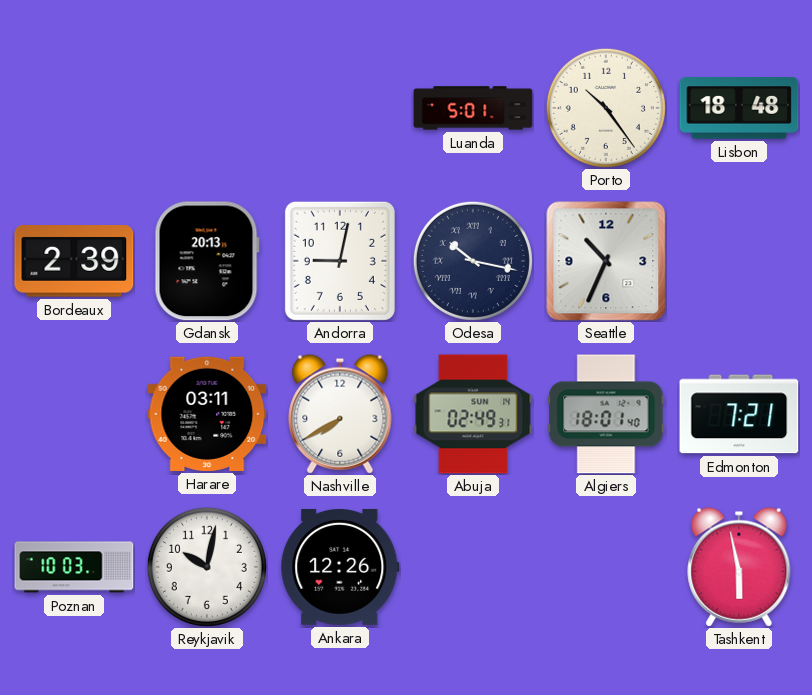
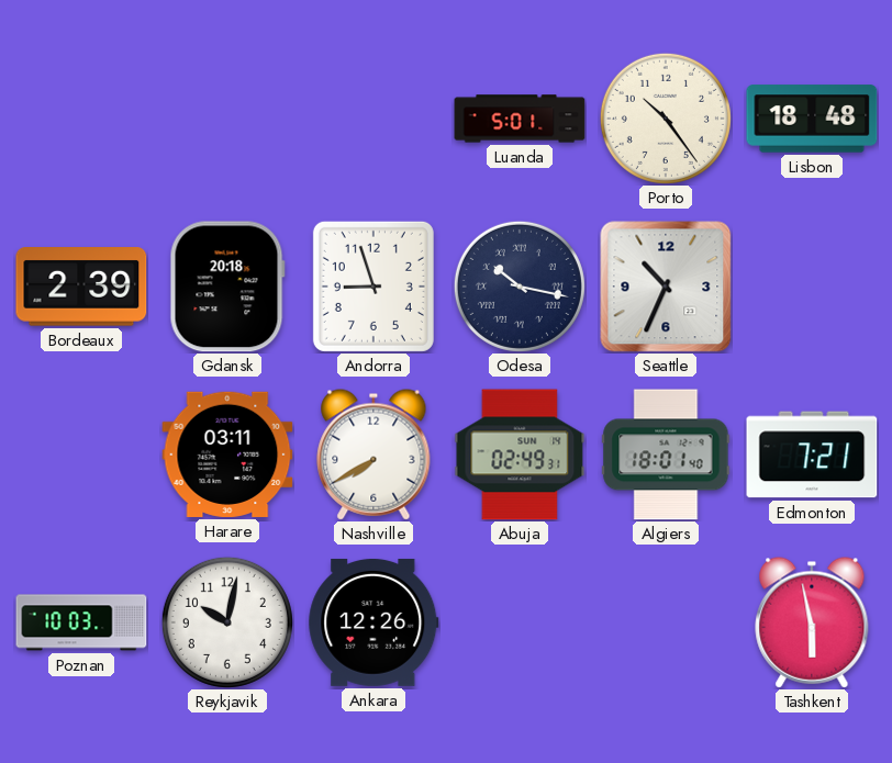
Gdansk: 20:13 -> 20:18
Andorra: 9:02 -> 8:57
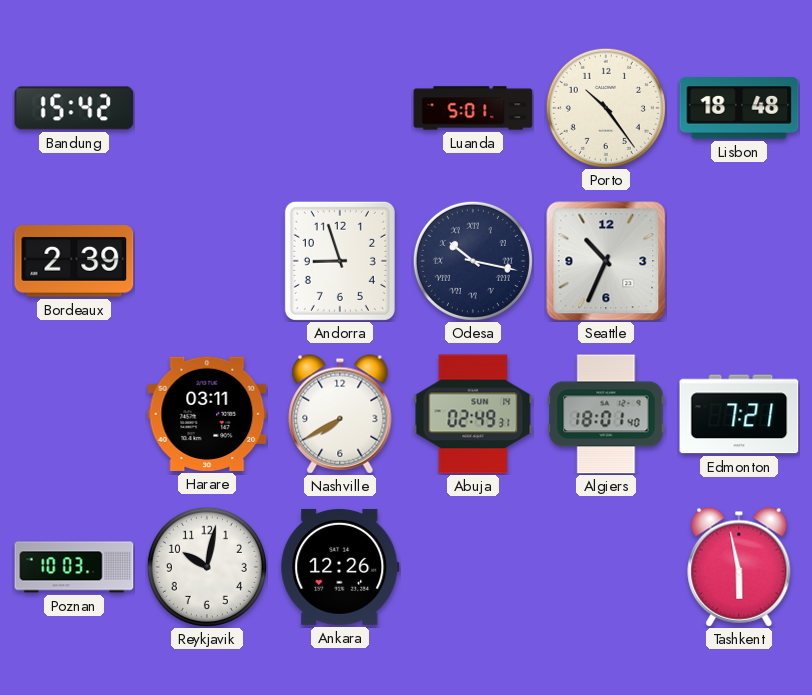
Bandung: none -> 15:42
Gdansk: 20:18 -> none
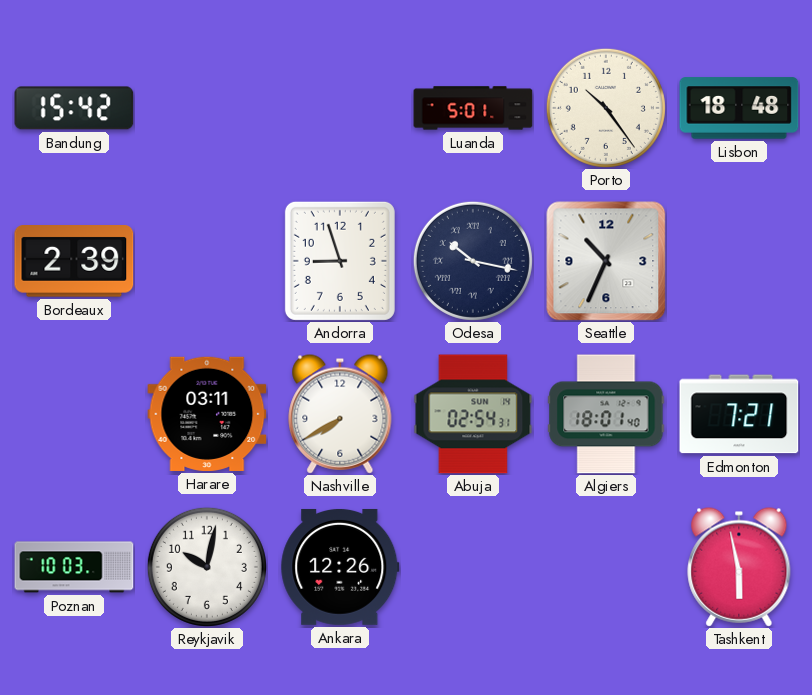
Abuja: 02:49 -> 02:54
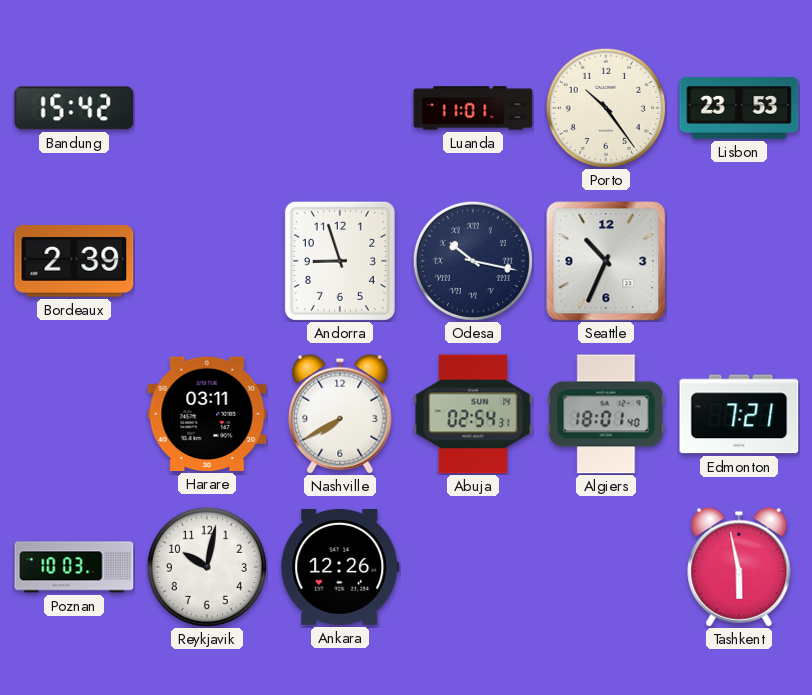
Luanda: 5:01 -> 11:01
Lisbon: 18:48 -> 23:53
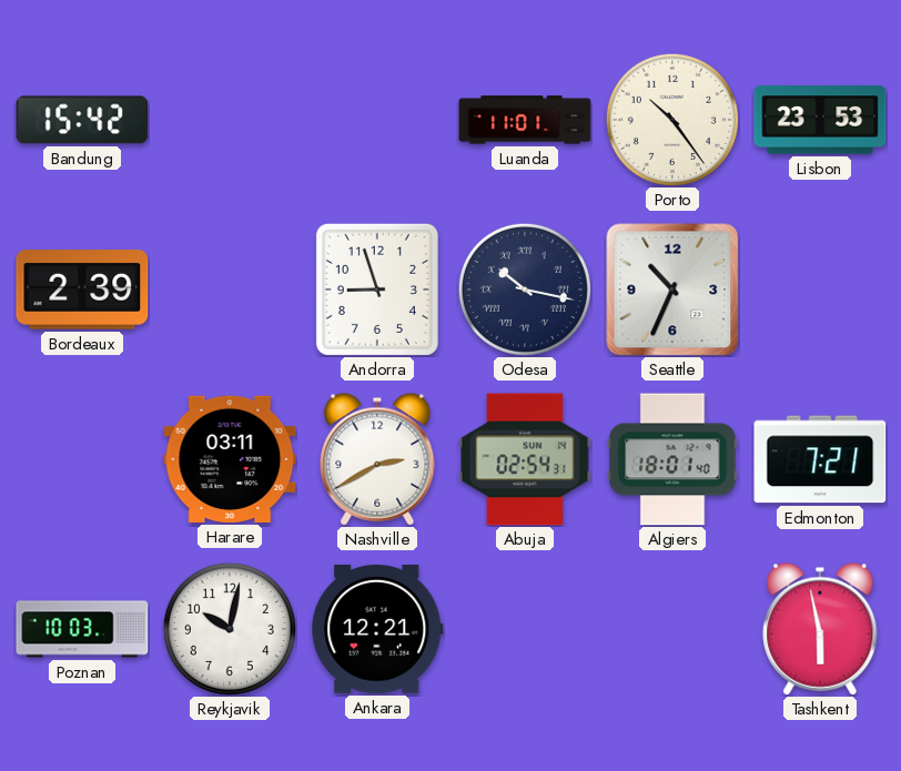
Nashville: 7:40 -> 2:40
Ankara: 12:26 -> 12:21
